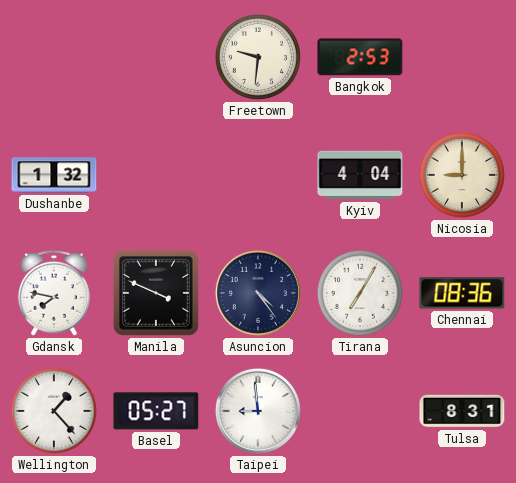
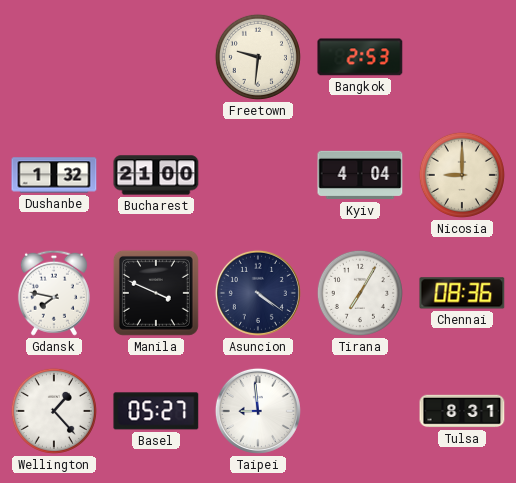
Bucharest: none -> 21:00
Asuncion: 4:24 -> 4:21
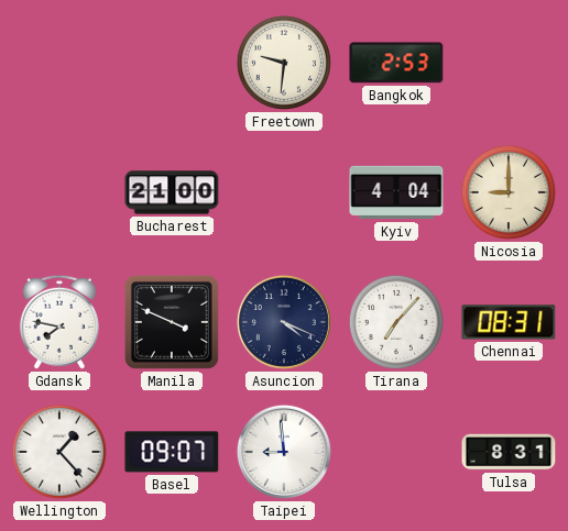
Dushanbe: 1:32 -> none
Asuncion: 4:21 -> 4:19
Tirana: 7:05 -> 7:07
Chennai: 08:36 -> 08:31
Basel: 05:27 -> 09:07
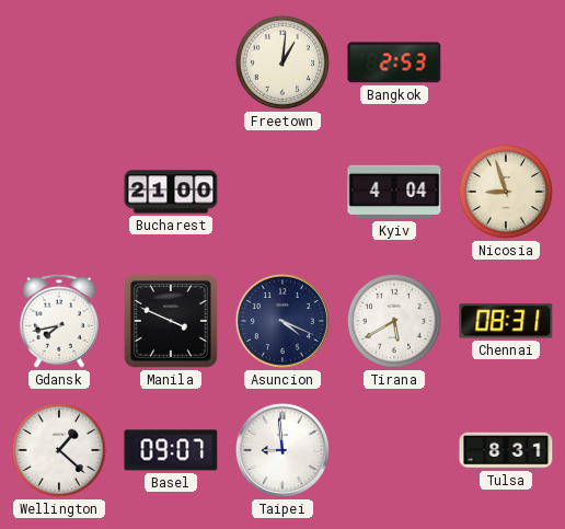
Freetown: 9:31 -> 1:01
Nicosia: 9:00 -> 8:57
Gdansk: 7:47 -> 7:43
Tirana: 7:07 -> 5:40
Wellington: 1:23 -> 1:22
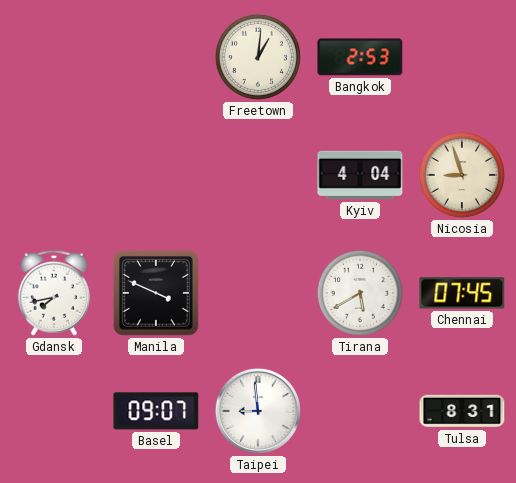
Bucharest: 21:00 -> none
Asuncion: 4:19 -> none
Chennai: 08:31 -> 07:45
Wellington: 1:22 -> none
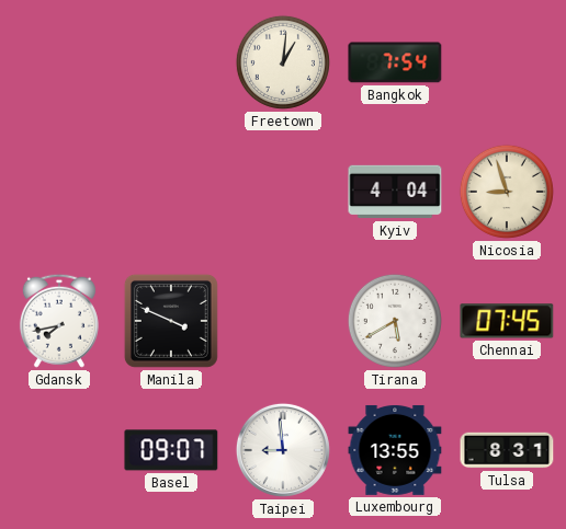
Bangkok: 2:53 -> 7:54
Luxembourg: none -> 13:55
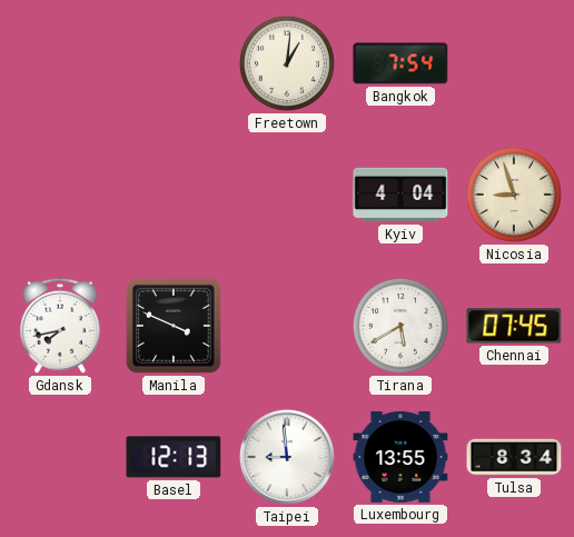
Basel: 09:07 -> 12:13
Tulsa: 8:31 -> 8:34
